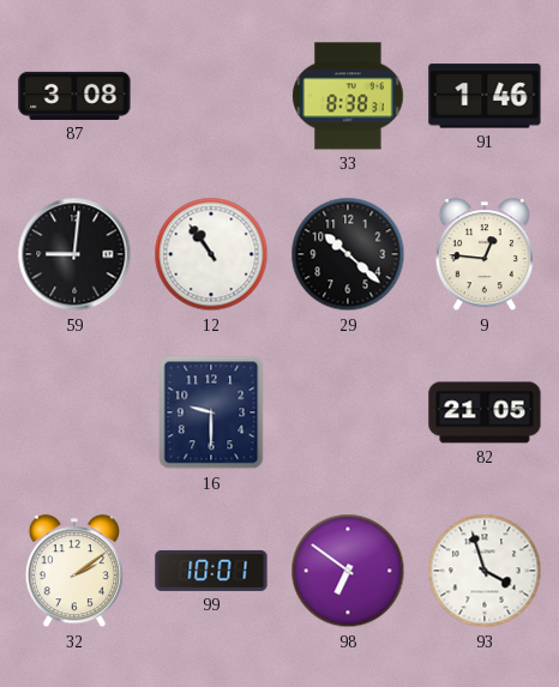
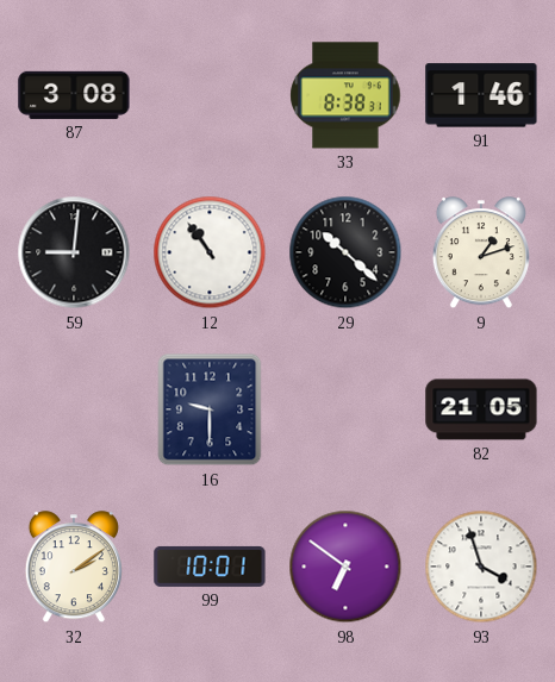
9: 12:46 -> 1:12
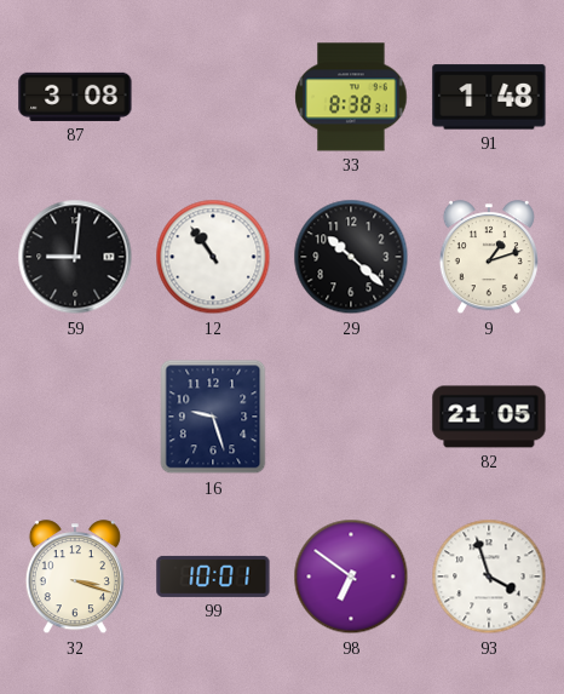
91: 1:46 -> 1:48
16: 9:30 -> 9:27
32: 2:09 -> 3:18
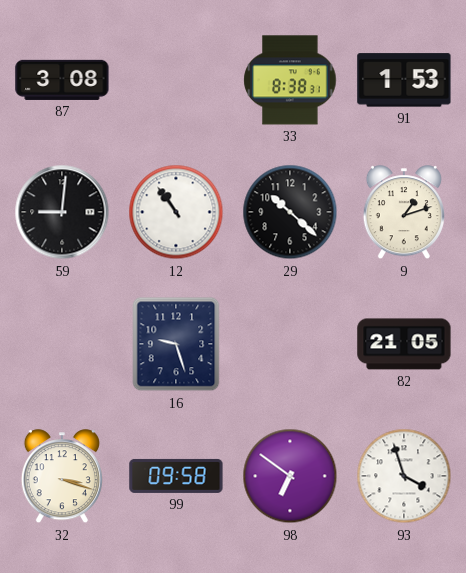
91: 1:48 -> 1:53
99: 10:01 -> 09:58
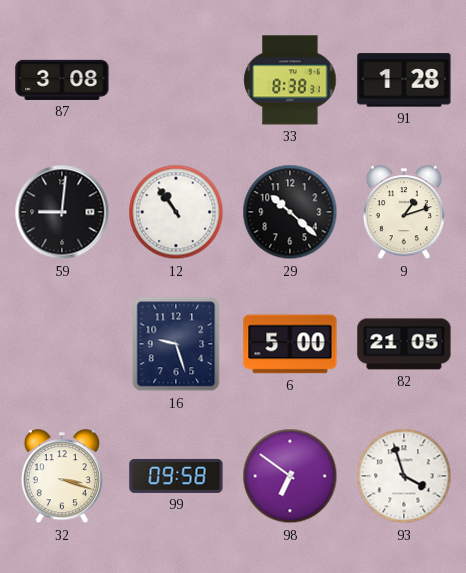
91: 1:53 -> 1:28
6: none -> 5:00
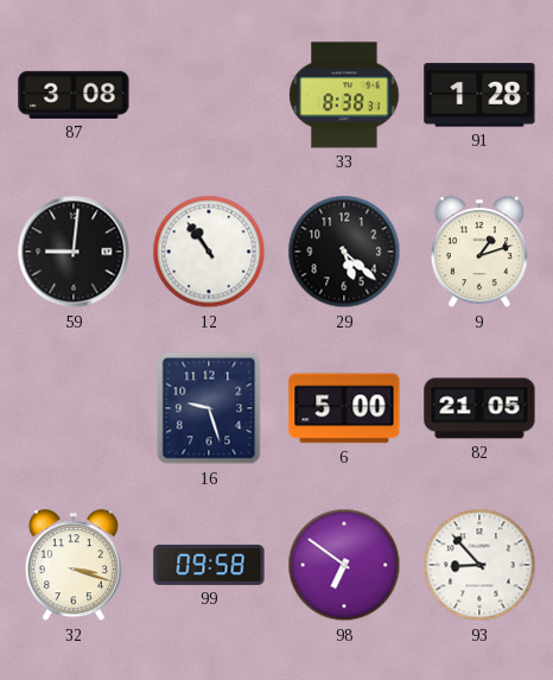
29: 10:22 -> 5:22
93: 3:57 -> 8:53
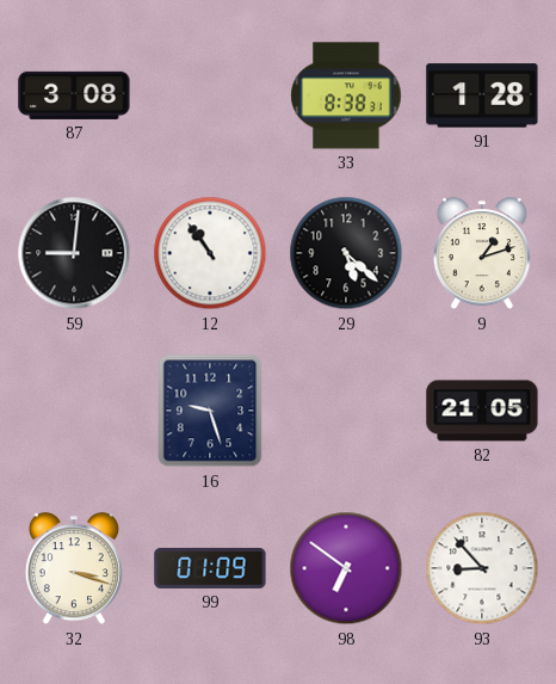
6: 5:00 -> none
99: 09:58 -> 01:09
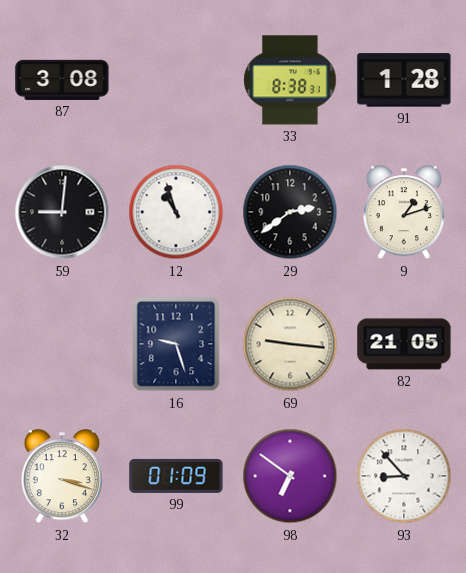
12: 10:54 -> 10:57
29: 5:22 -> 2:39
69: none -> 9:16
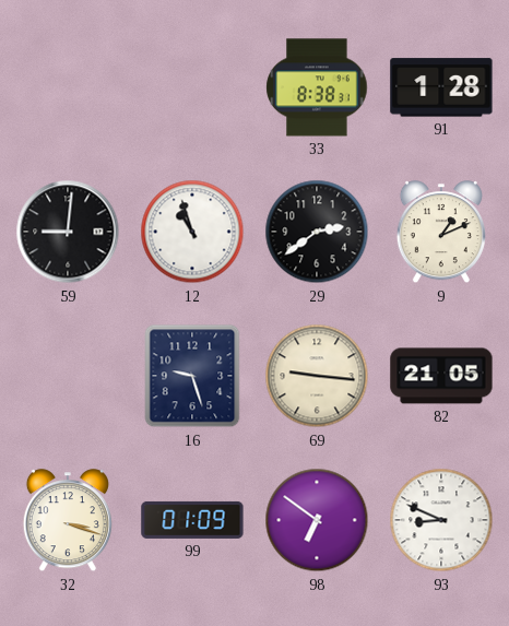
87: 3:08 -> none
9: 1:12 -> 1:11
93: 8:53 -> 8:49
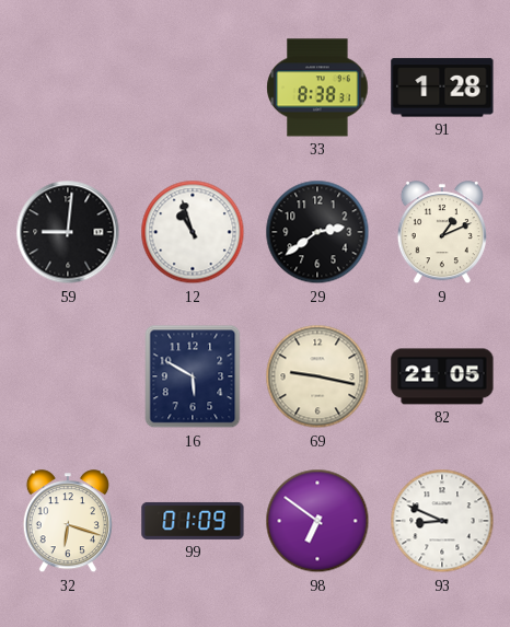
16: 9:27 -> 5:50
69: 9:16 -> 9:17
32: 3:18 -> 6:18
